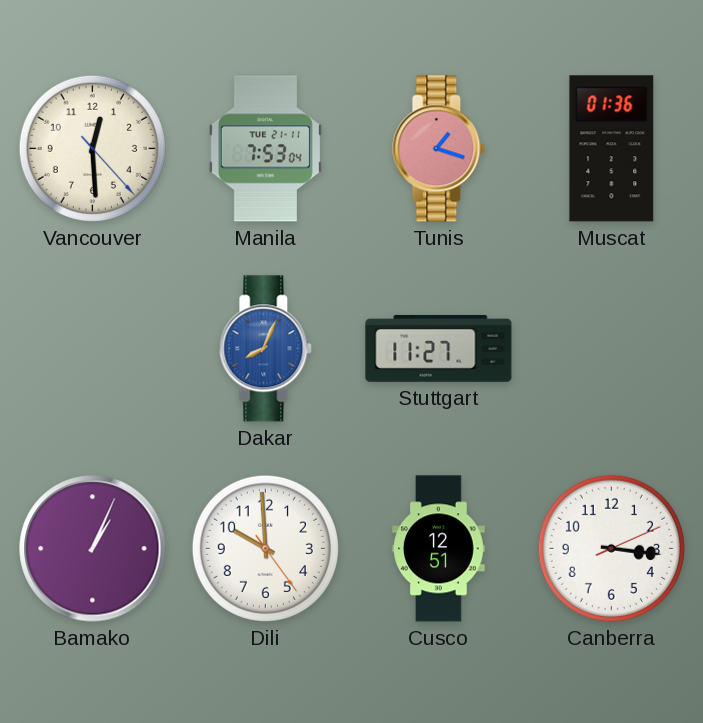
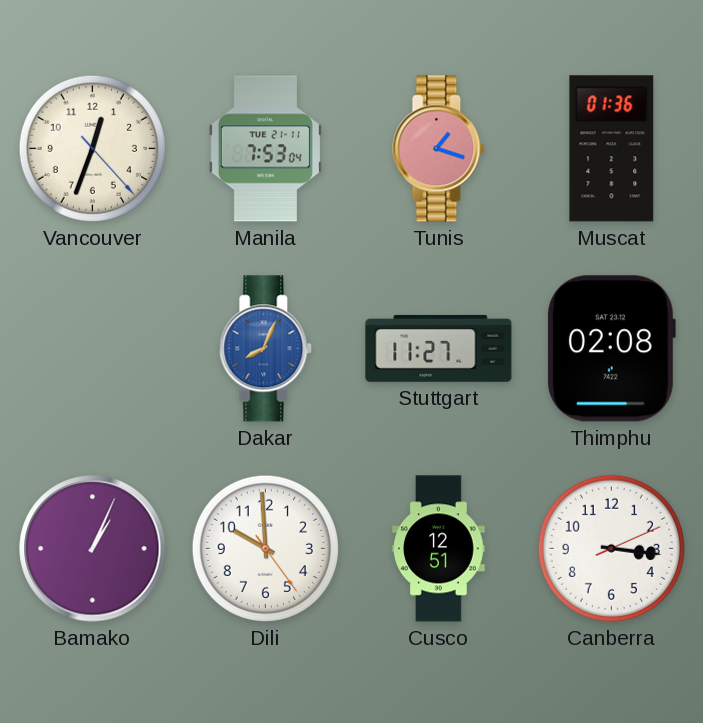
Vancouver: 12:29 -> 12:33
Thimphu: none -> 02:08
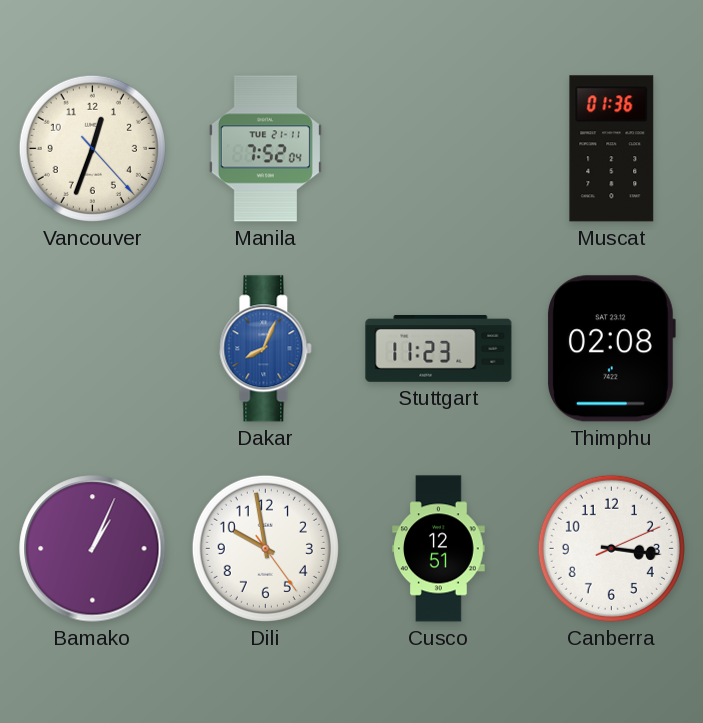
Manila: 7:53 -> 7:52
Tunis: 1:18 -> none
Stuttgart: 11:27 -> 11:23
Dili: 9:59 -> 9:58
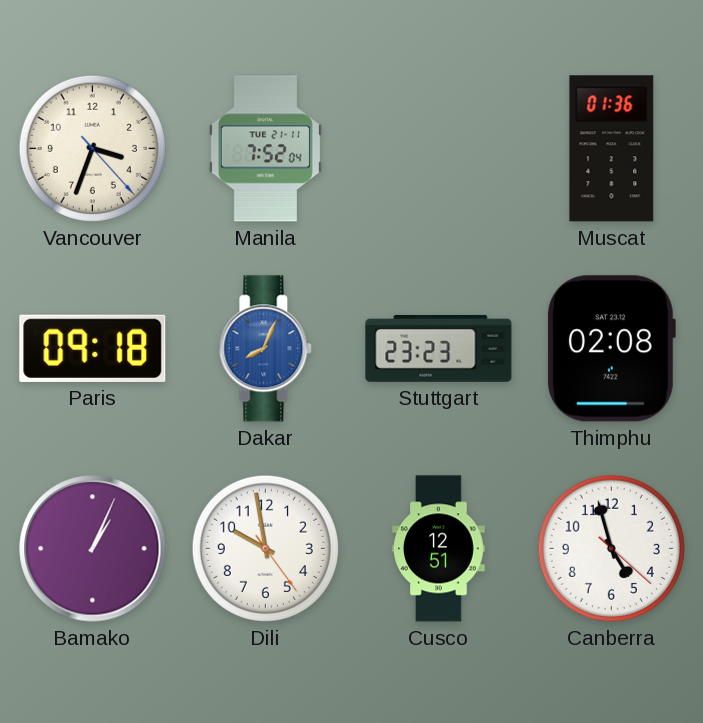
Vancouver: 12:33 -> 3:33
Paris: none -> 09:18
Stuttgart: 11:23 -> 23:23
Canberra: 3:16 -> 4:57
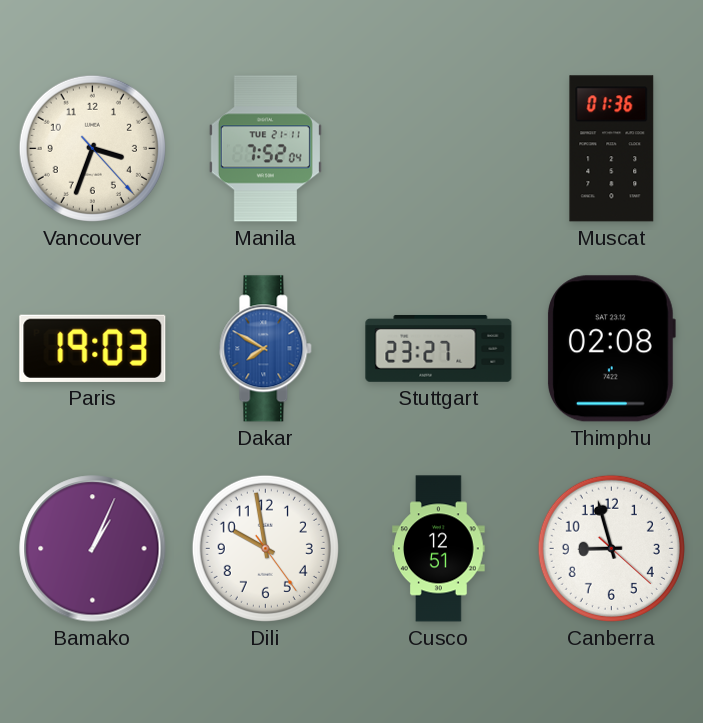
Paris: 09:18 -> 19:03
Dakar: 8:04 -> 7:50
Stuttgart: 23:23 -> 23:27
Canberra: 4:57 -> 8:57
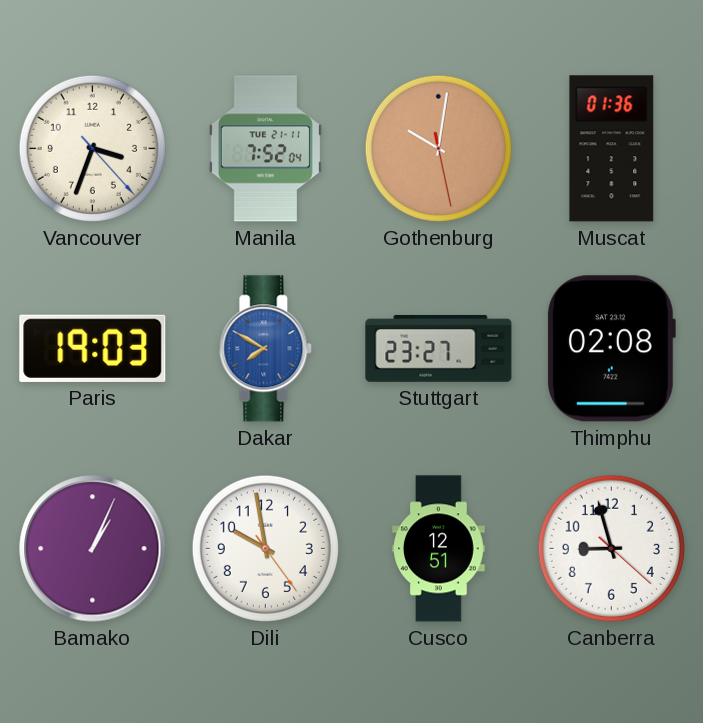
Gothenburg: none -> 10:01
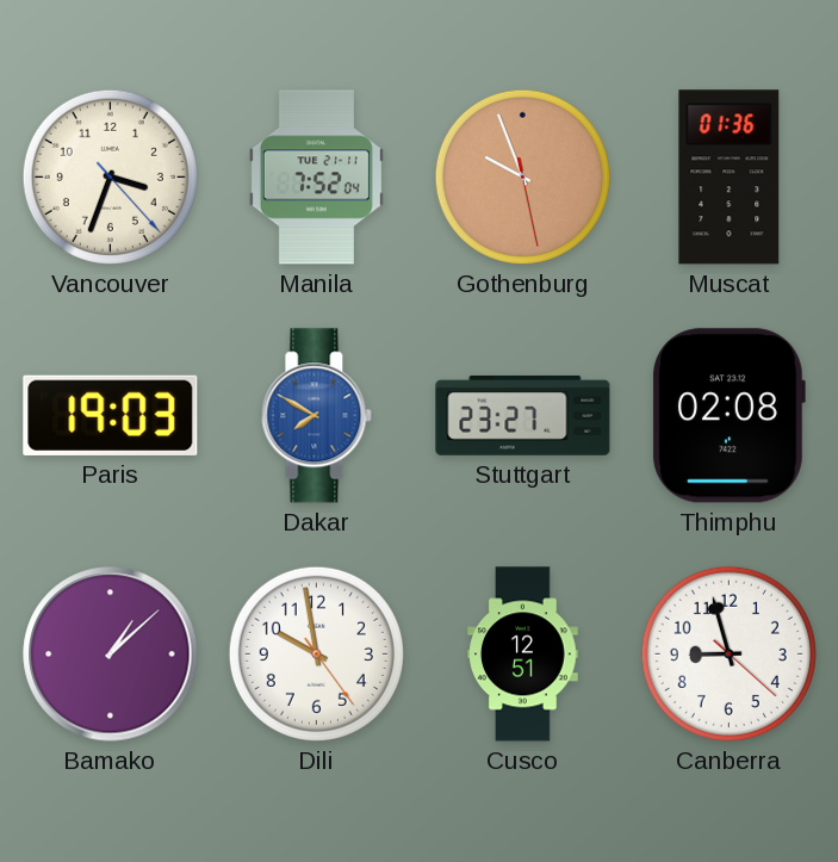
Gothenburg: 10:01 -> 9:56
Bamako: 1:04 -> 1:08
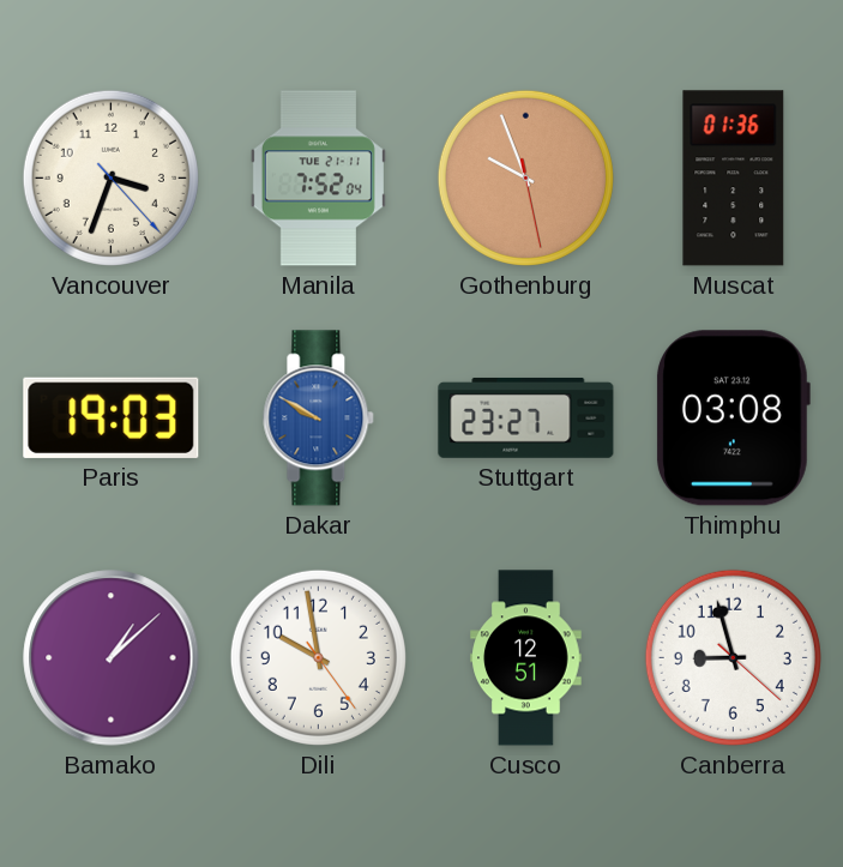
Dakar: 7:50 -> 9:50
Thimphu: 02:08 -> 03:08
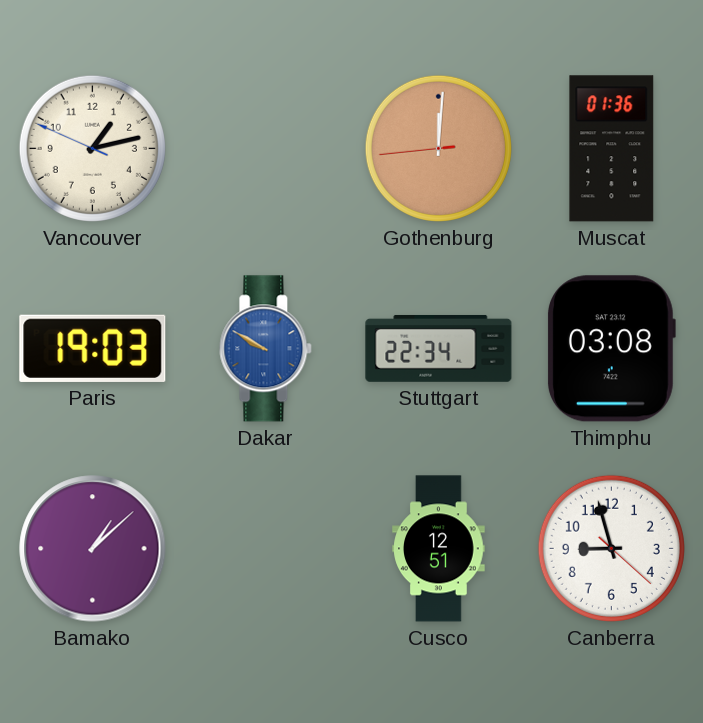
Vancouver: 3:33 -> 1:12
Manila: 7:52 -> none
Gothenburg: 9:56 -> 12:00
Stuttgart: 23:27 -> 22:34
Dili: 9:58 -> none
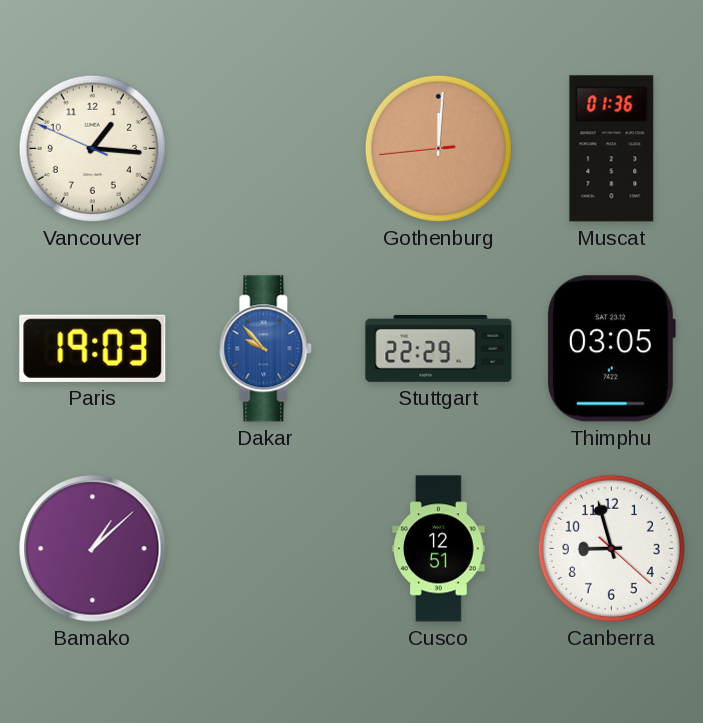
Vancouver: 1:12 -> 1:15
Dakar: 9:50 -> 9:53
Stuttgart: 22:34 -> 22:29
Thimphu: 03:08 -> 03:05
